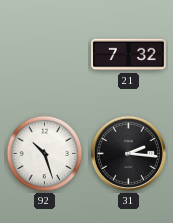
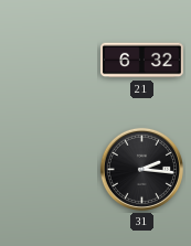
21: 7:32 -> 6:32
92: 10:27 -> none
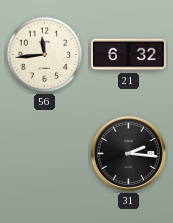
56: none -> 11:44
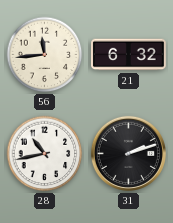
28: none -> 10:43
31: 2:16 -> 2:12
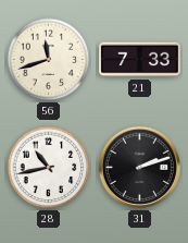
56: 11:44 -> 11:42
21: 6:32 -> 7:33
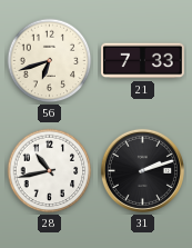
56: 11:42 -> 6:42
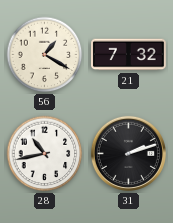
56: 6:42 -> 1:20
21: 7:33 -> 7:32
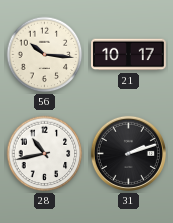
56: 1:20 -> 10:16
21: 7:32 -> 10:17
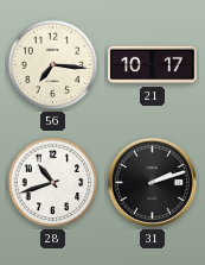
56: 10:16 -> 7:16
28: 10:43 -> 10:42
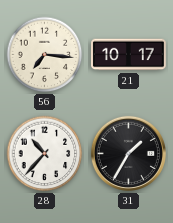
28: 10:42 -> 10:37
31: 2:12 -> 1:35
